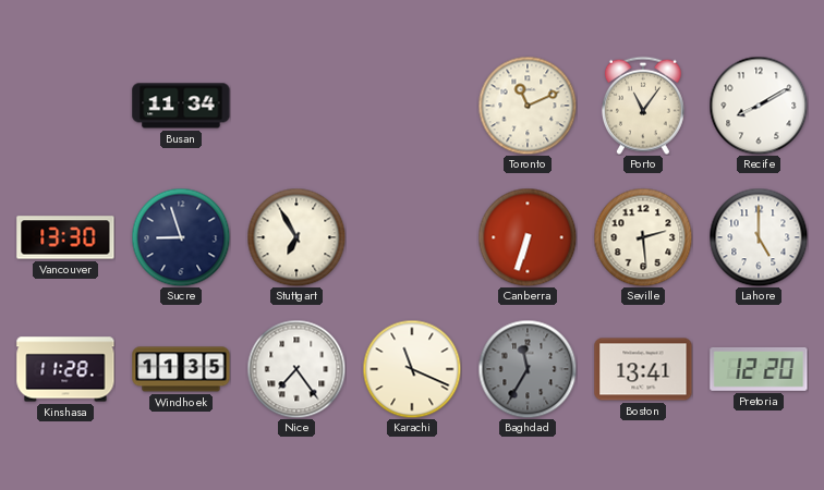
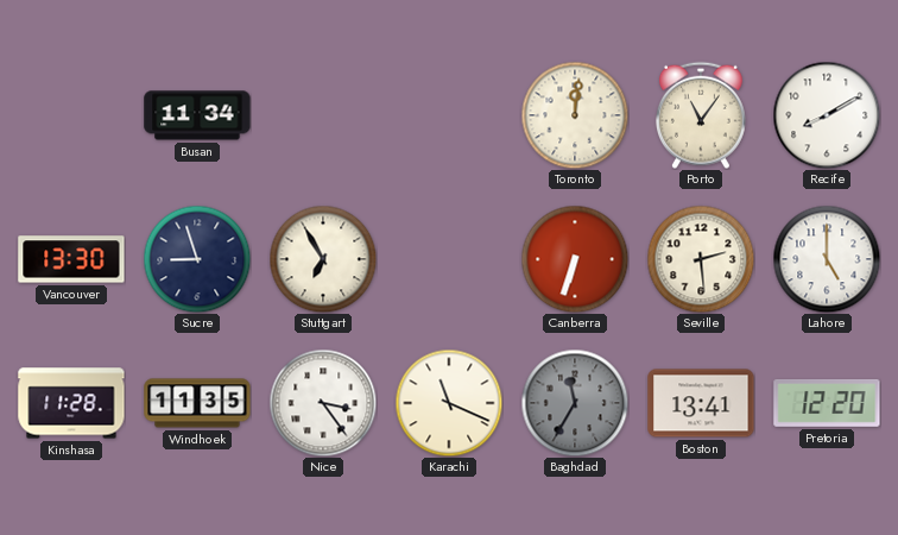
Toronto: 11:11 -> 12:01
Nice: 7:24 -> 3:24
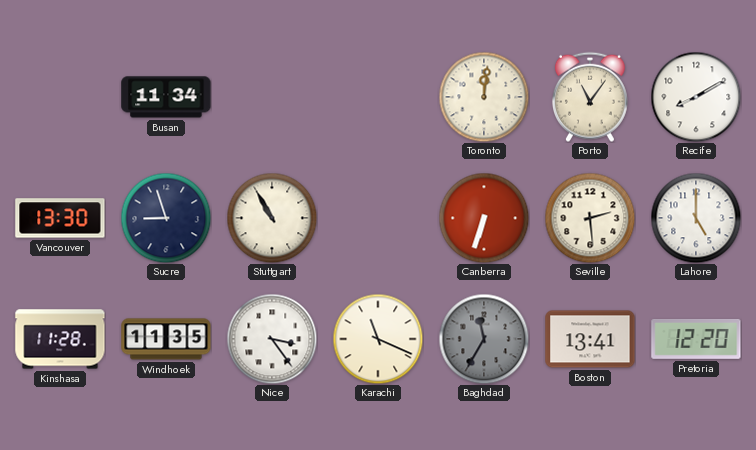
Stuttgart: 6:55 -> 10:55
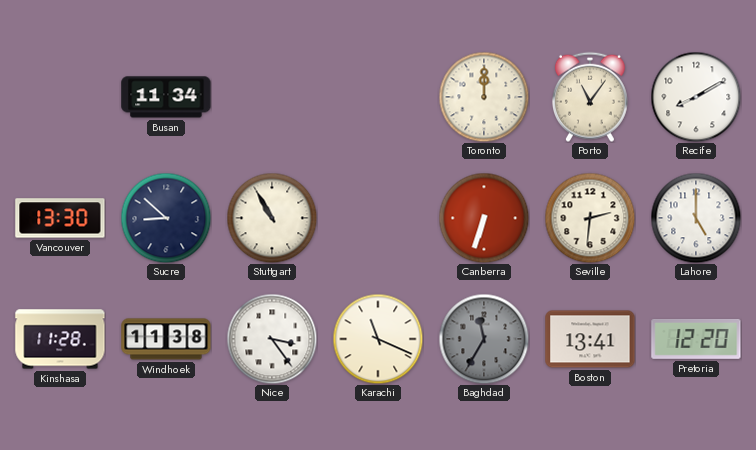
Toronto: 12:01 -> 12:00
Sucre: 8:57 -> 8:52
Seville: 2:29 -> 2:31
Windhoek: 11:35 -> 11:38
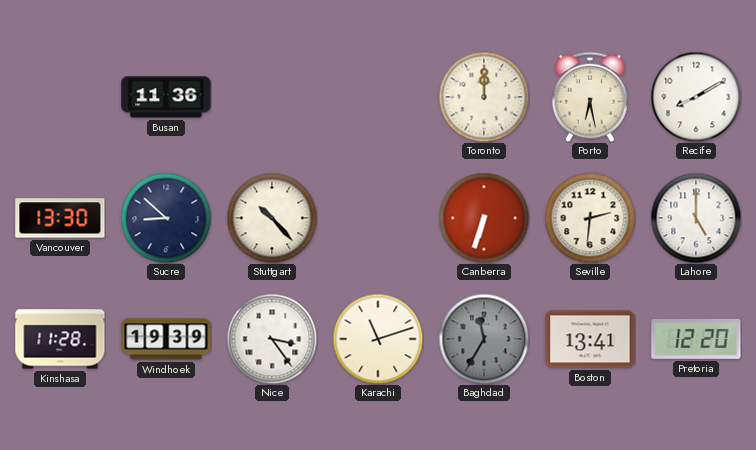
Busan: 11:34 -> 11:36
Porto: 11:06 -> 6:28
Stuttgart: 10:55 -> 10:23
Windhoek: 11:38 -> 19:39
Karachi: 11:19 -> 11:12
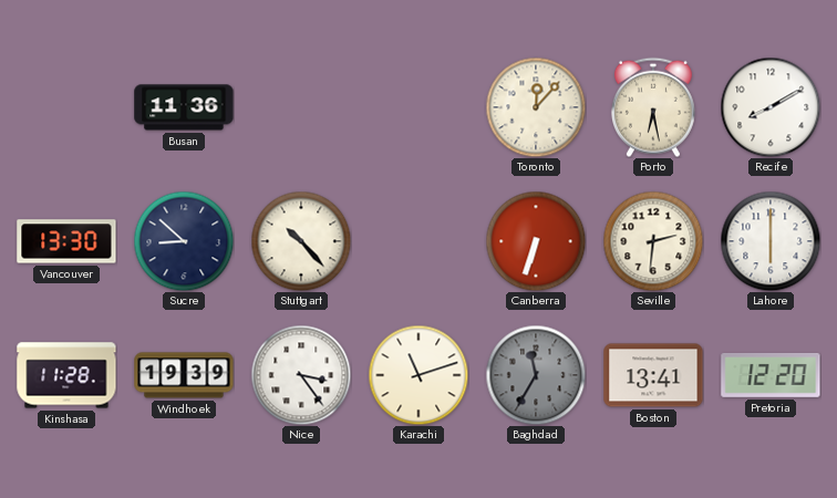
Toronto: 12:00 -> 12:07
Lahore: 5:00 -> 6:00
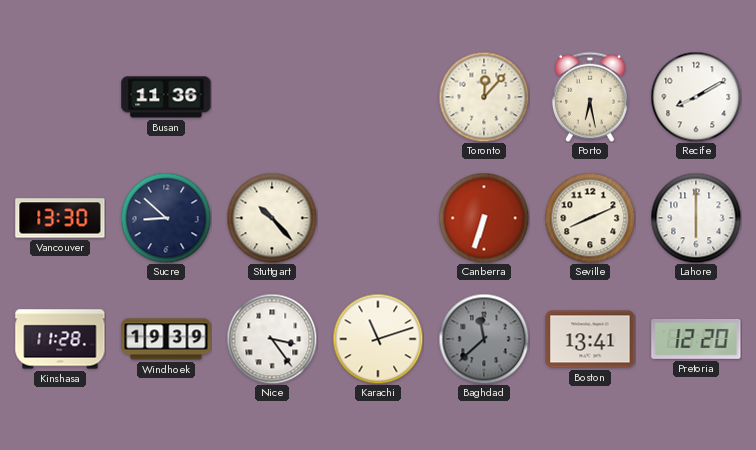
Seville: 2:31 -> 8:11
Baghdad: 11:35 -> 11:38
